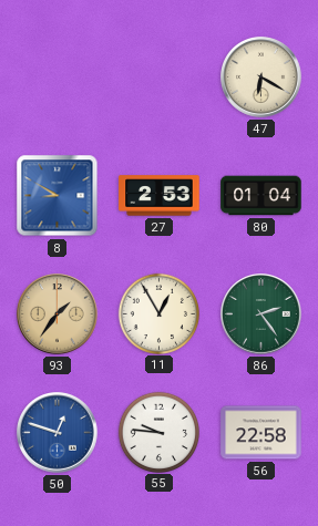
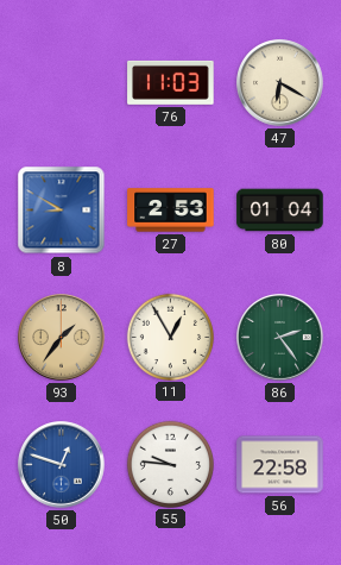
76: none -> 11:03
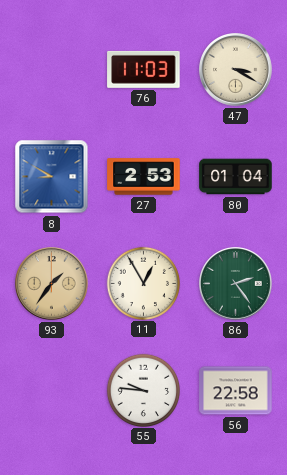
47: 6:20 -> 3:20
50: 12:48 -> none
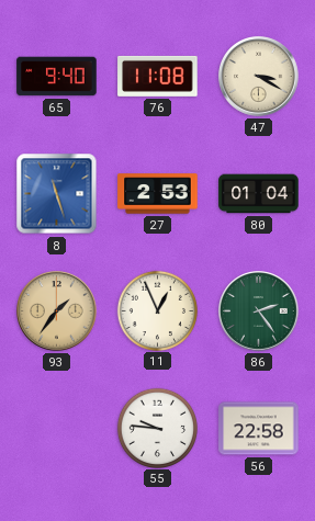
65: none -> 9:40
76: 11:03 -> 11:08
8: 8:50 -> 11:27
11: 12:55 -> 12:56
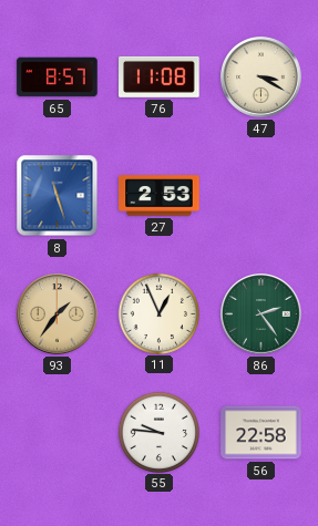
65: 9:40 -> 8:57
80: 01:04 -> none
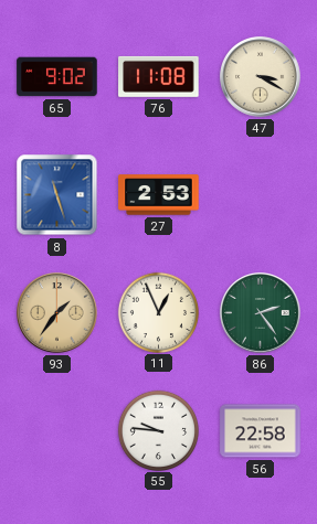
65: 8:57 -> 9:02
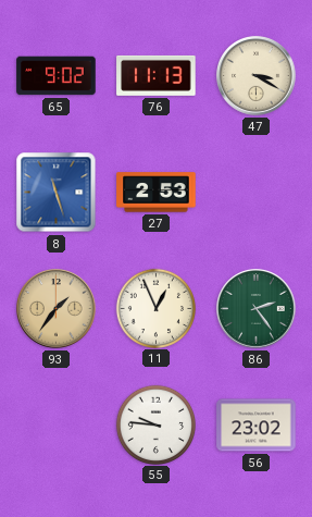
76: 11:08 -> 11:13
56: 22:58 -> 23:02
